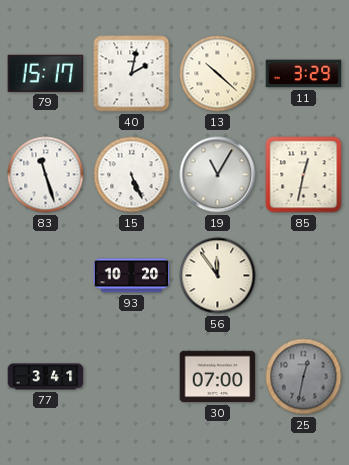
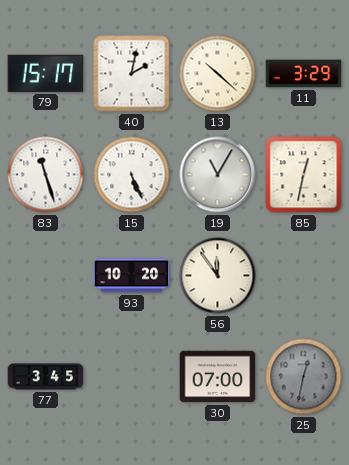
77: 3:41 -> 3:45
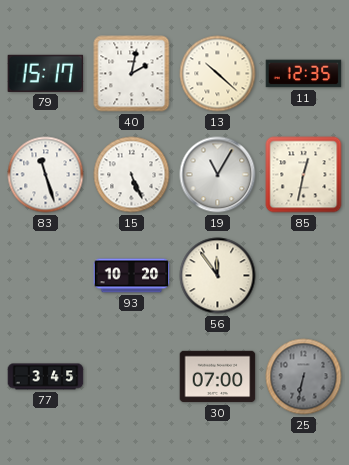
11: 3:29 -> 12:35
25: 12:32 -> 6:32
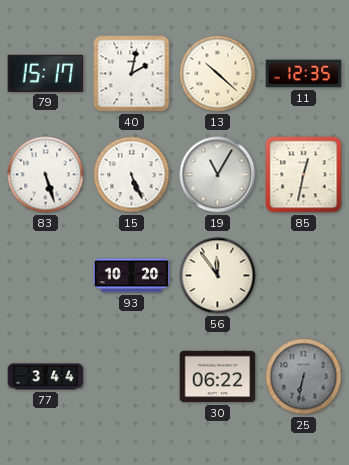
83: 11:27 -> 5:27
77: 3:45 -> 3:44
30: 07:00 -> 06:22
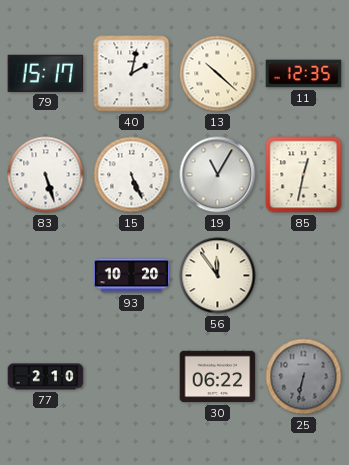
77: 3:44 -> 2:10
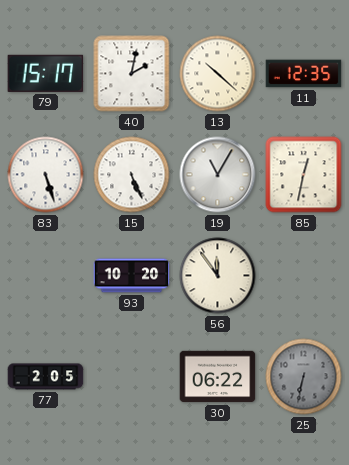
77: 2:10 -> 2:05
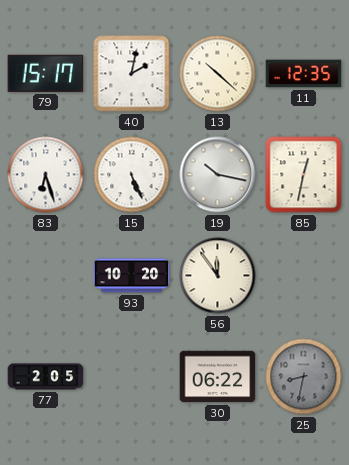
83: 5:27 -> 6:27
19: 11:05 -> 10:17
25: 6:32 -> 8:32
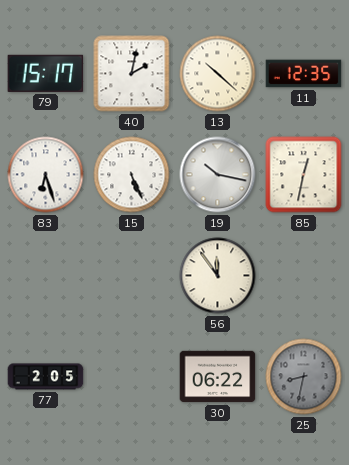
93: 10:20 -> none
